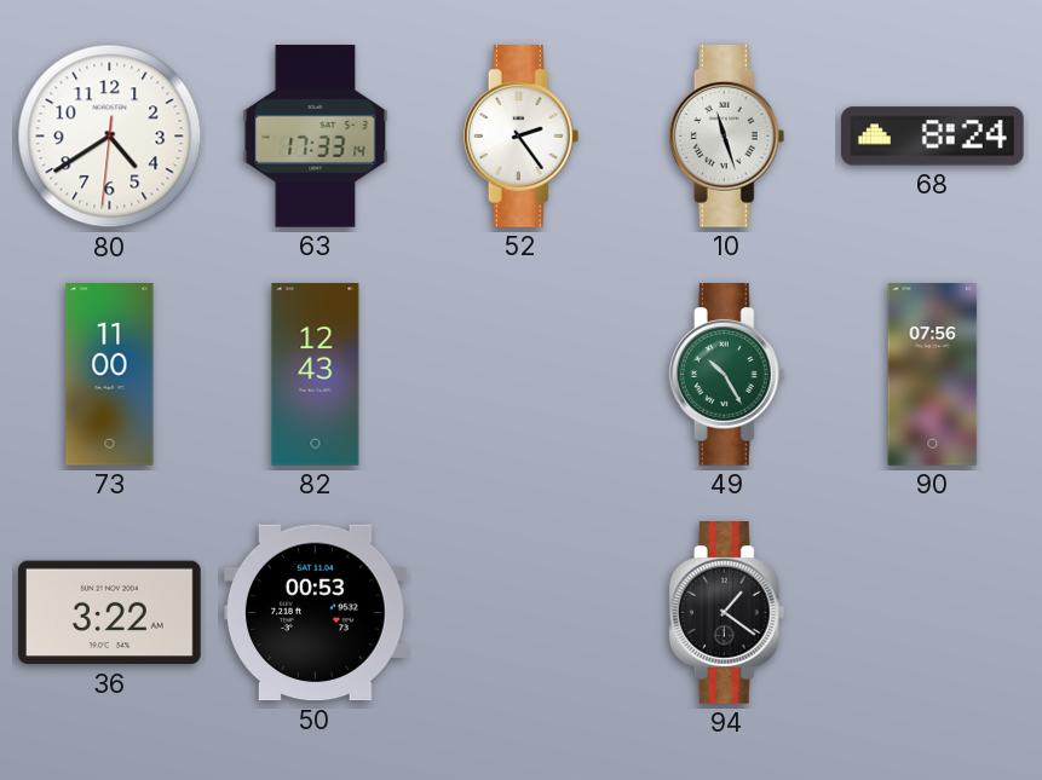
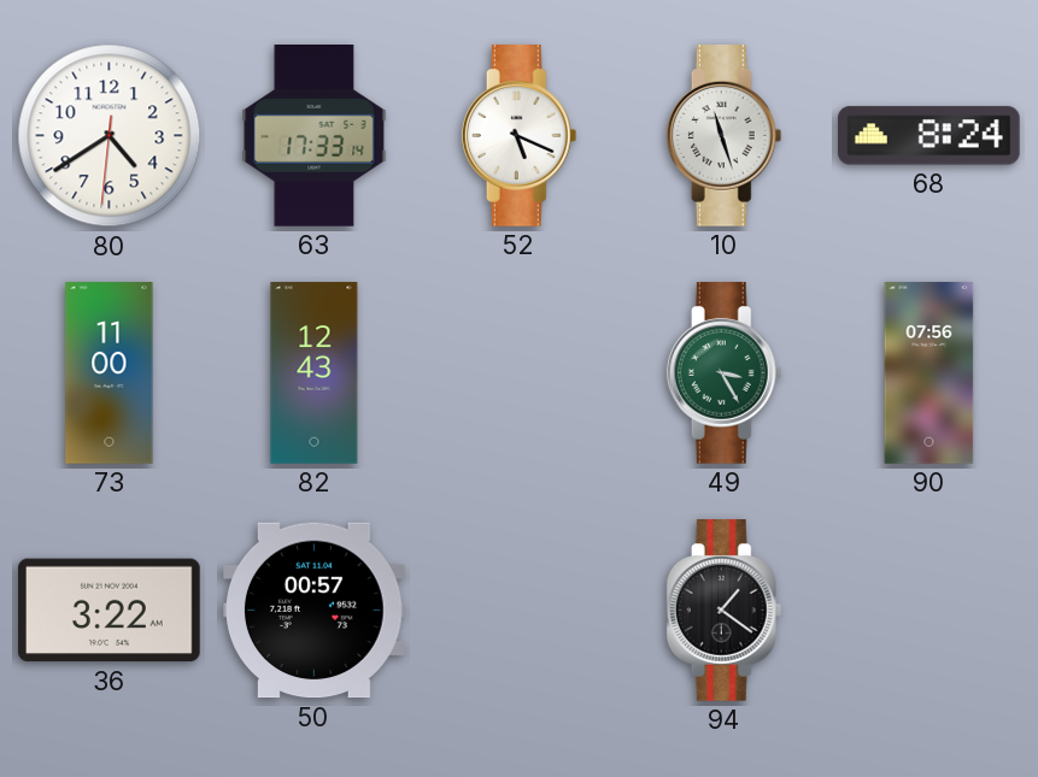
52: 2:24 -> 5:19
49: 10:25 -> 3:25
50: 00:53 -> 00:57
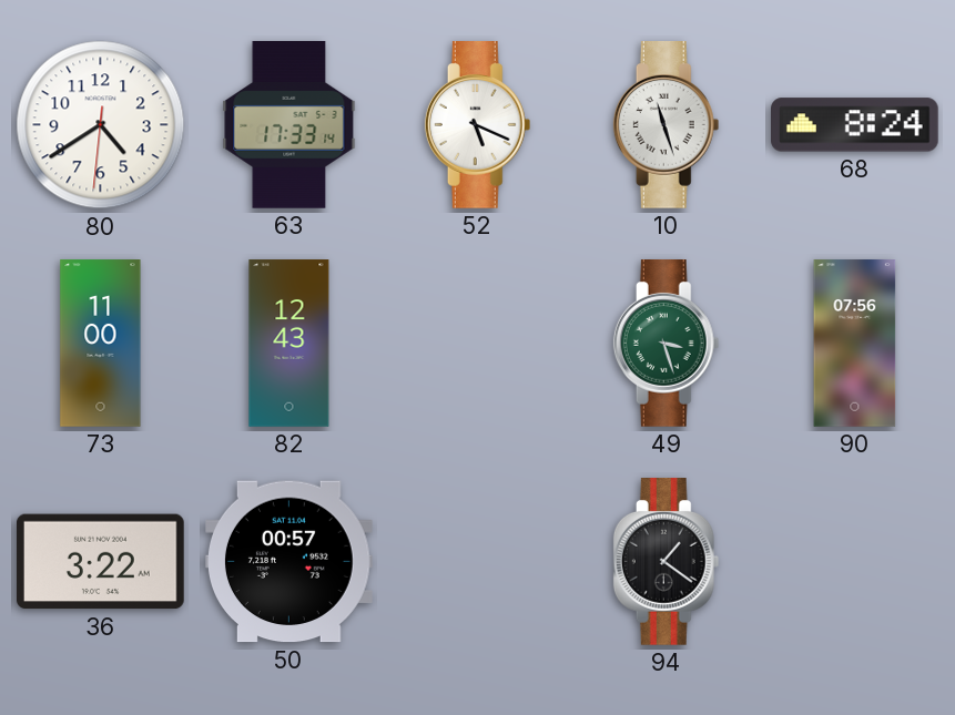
49: 3:25 -> 3:27
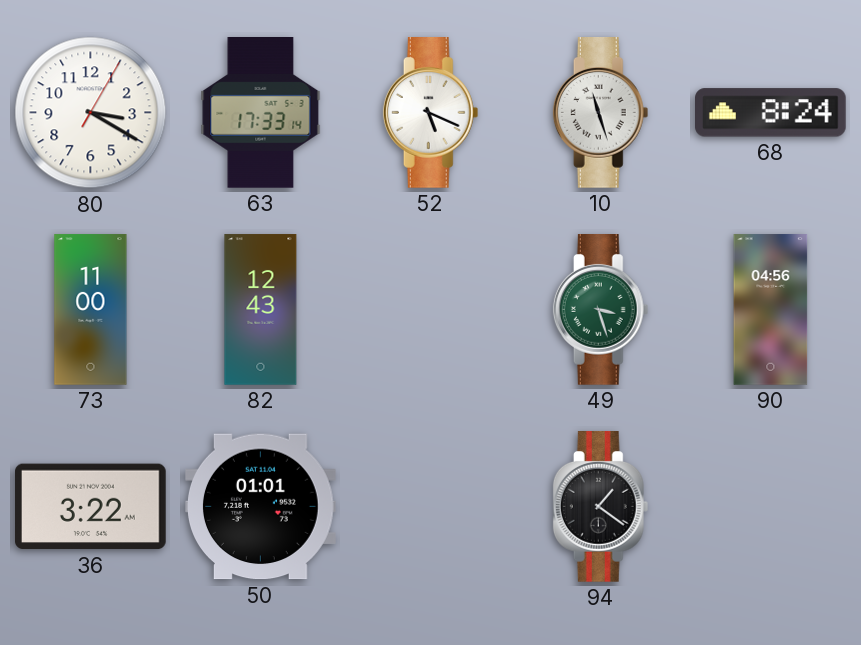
80: 4:39 -> 3:20
90: 07:56 -> 04:56
50: 00:57 -> 01:01
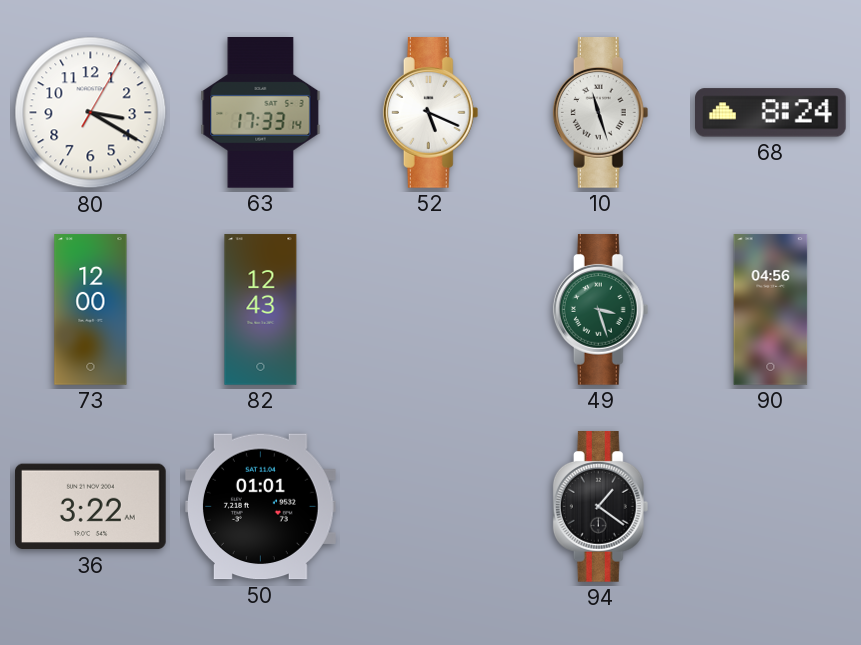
73: 11:00 -> 12:00
